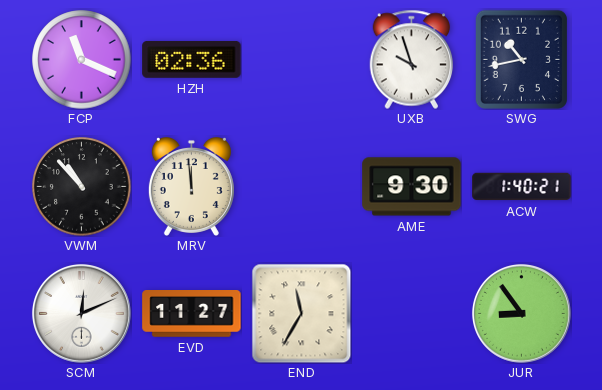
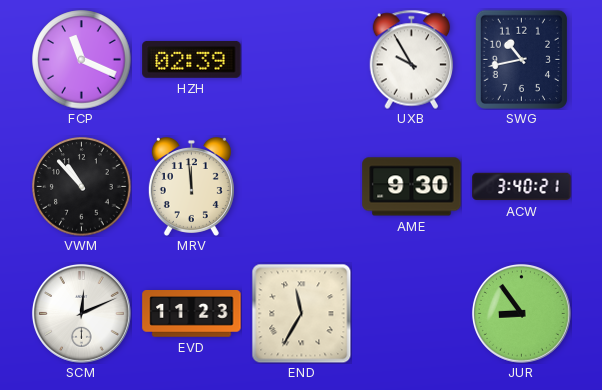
HZH: 02:36 -> 02:39
UXB: 9:57 -> 9:55
ACW: 1:40 -> 3:40
EVD: 11:27 -> 11:23
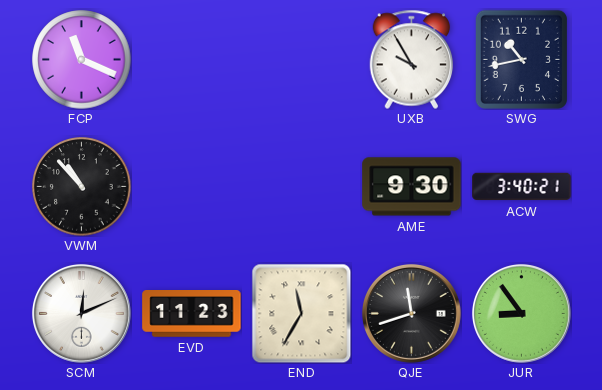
HZH: 02:39 -> none
MRV: 11:59 -> none
QJE: none -> 11:42
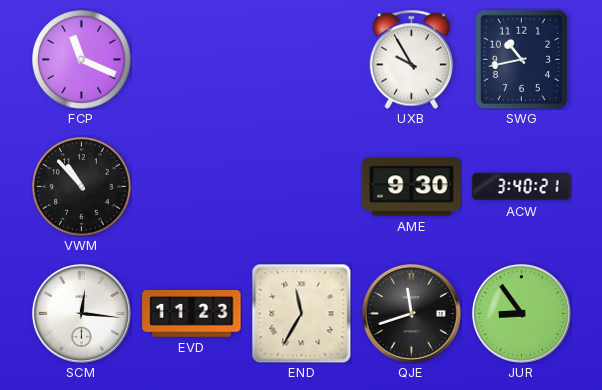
SCM: 12:11 -> 12:16
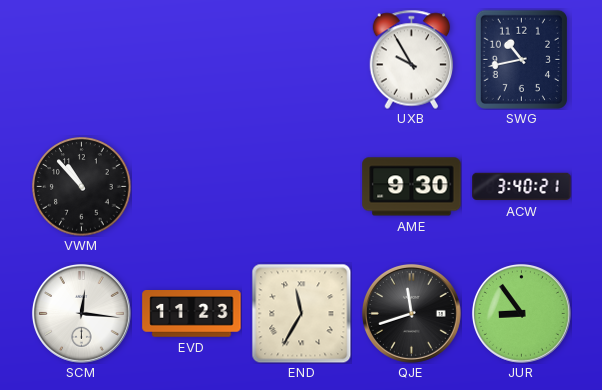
FCP: 11:19 -> none
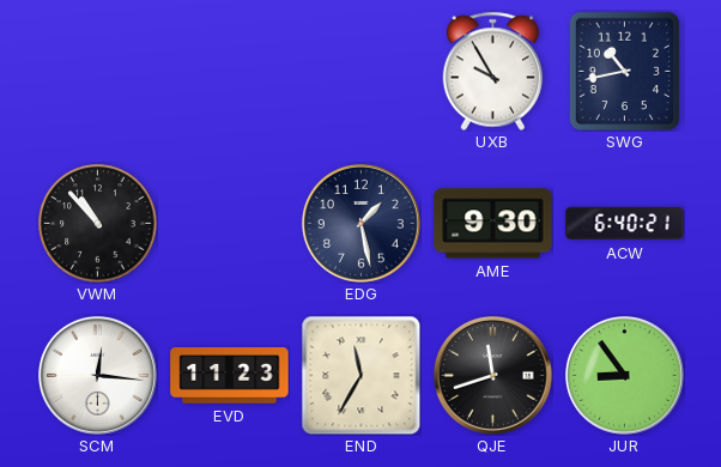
EDG: none -> 1:28
ACW: 3:40 -> 6:40
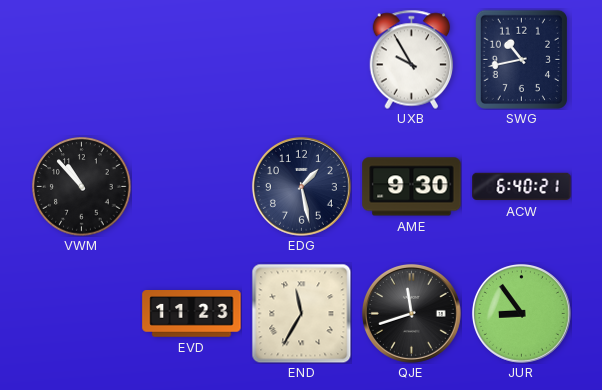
SCM: 12:16 -> none
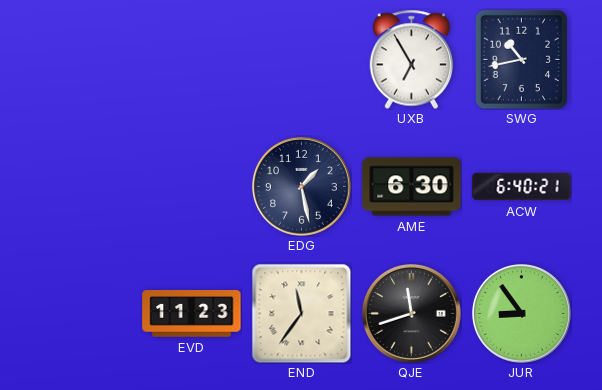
UXB: 9:55 -> 6:55
VWM: 10:53 -> none
AME: 9:30 -> 6:30
END: 11:35 -> 11:36
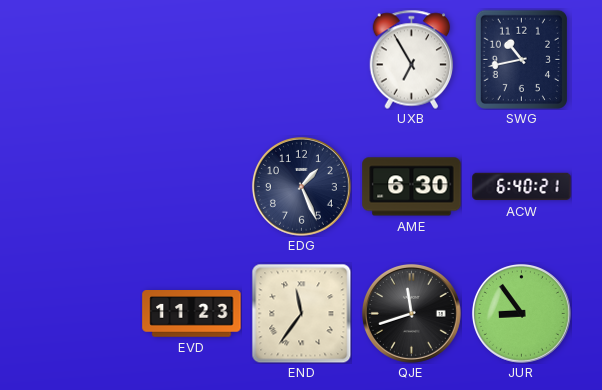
EDG: 1:28 -> 1:26
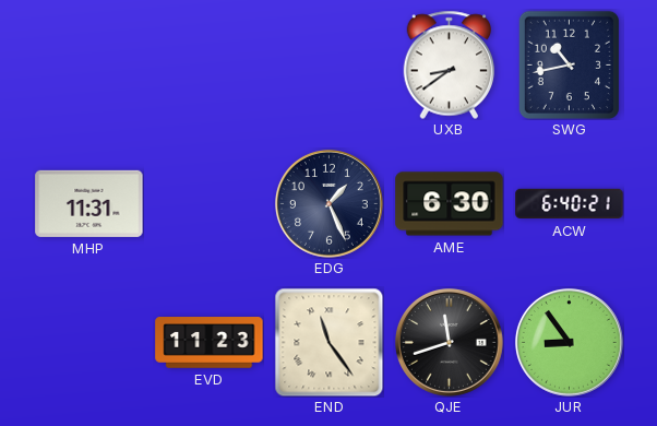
UXB: 6:55 -> 8:39
MHP: none -> 11:31
END: 11:36 -> 11:24
